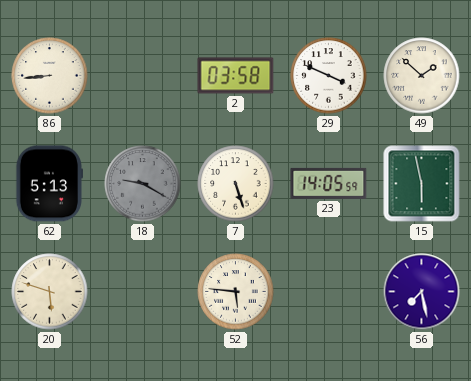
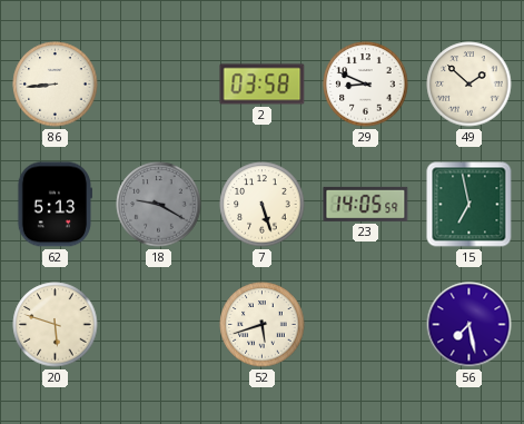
29: 3:49 -> 8:49
15: 5:58 -> 6:58
52: 5:46 -> 5:42
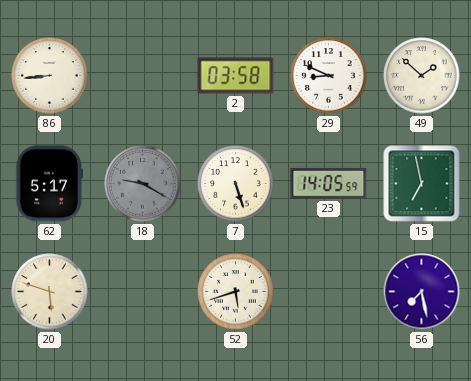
62: 5:13 -> 5:17
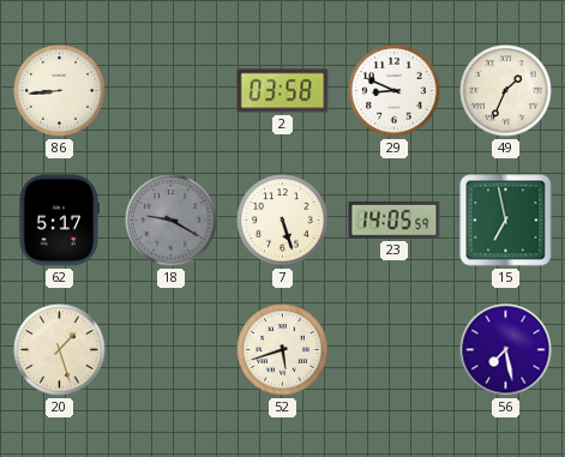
49: 1:52 -> 1:34
20: 5:48 -> 1:27
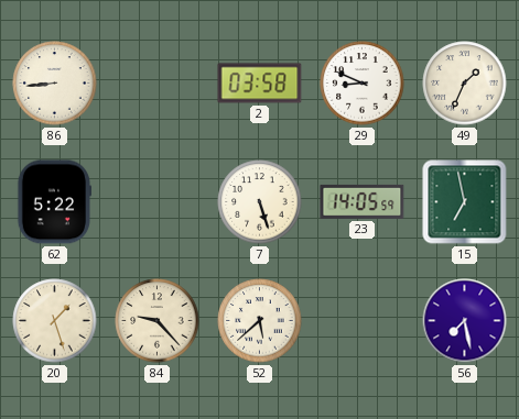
62: 5:17 -> 5:22
18: 9:20 -> none
84: none -> 9:23
52: 5:42 -> 5:38
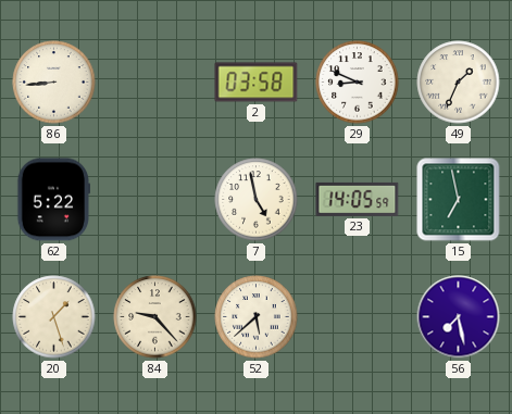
7: 5:27 -> 4:58
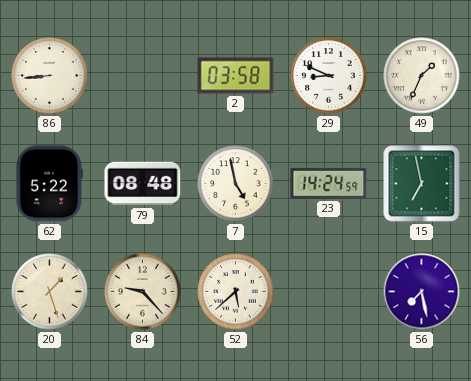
79: none -> 08:48
23: 14:05 -> 14:24
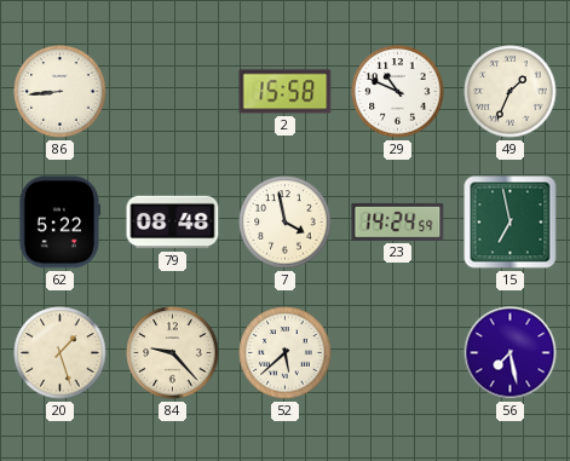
2: 03:58 -> 15:58
29: 8:49 -> 10:49
7: 4:58 -> 3:58
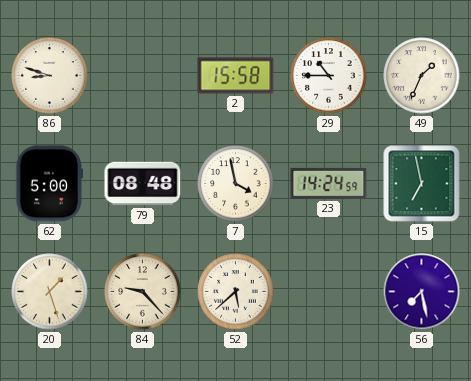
86: 8:44 -> 8:48
29: 10:49 -> 10:45
62: 5:22 -> 5:00
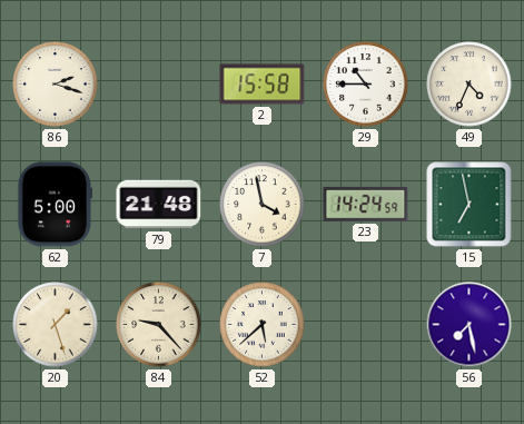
86: 8:48 -> 2:18
49: 1:34 -> 4:34
79: 08:48 -> 21:48
